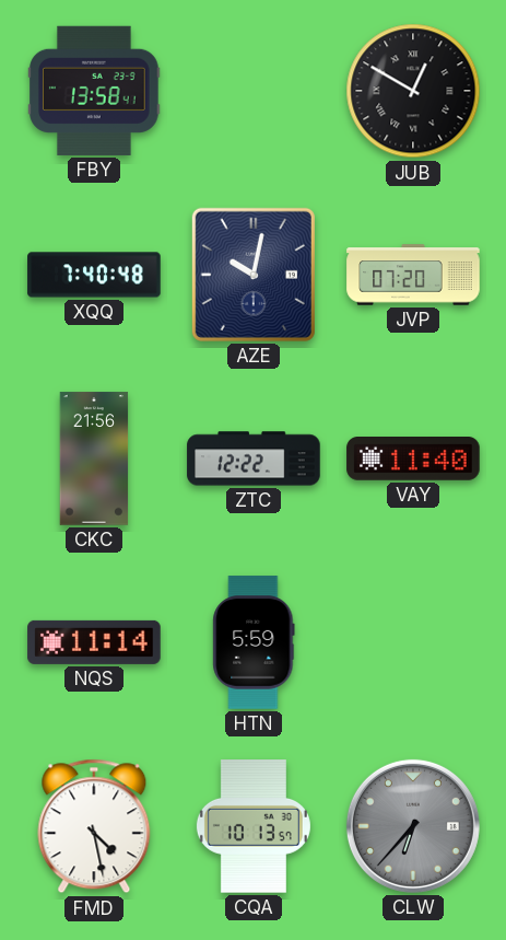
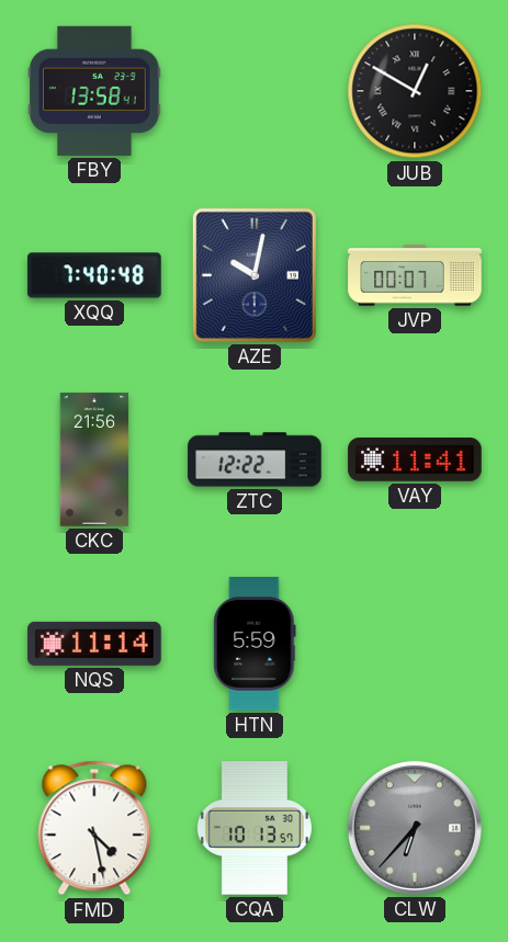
JVP: 07:20 -> 00:07
VAY: 11:40 -> 11:41
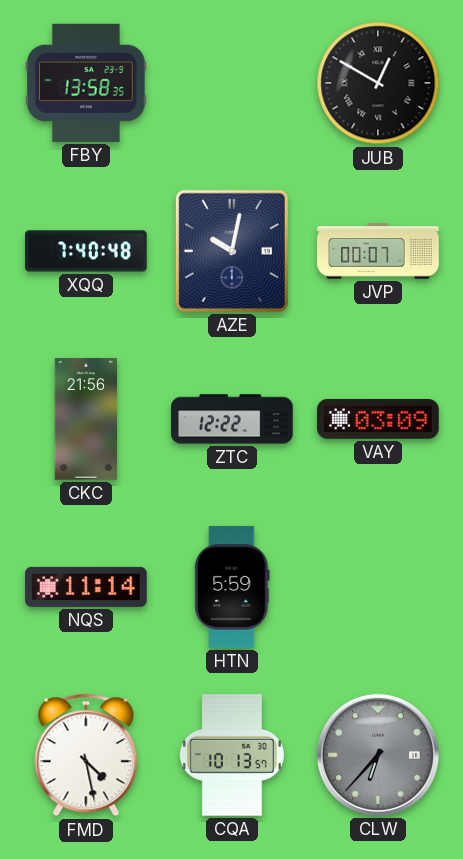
FBY: 13:58:41 -> 13:58:35
VAY: 11:41 -> 03:09
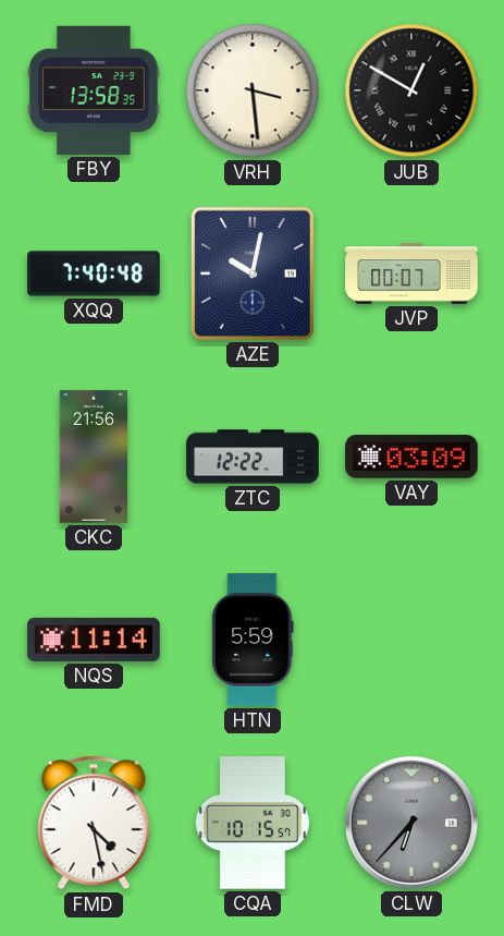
VRH: none -> 3:29
CQA: 10:13 -> 10:15
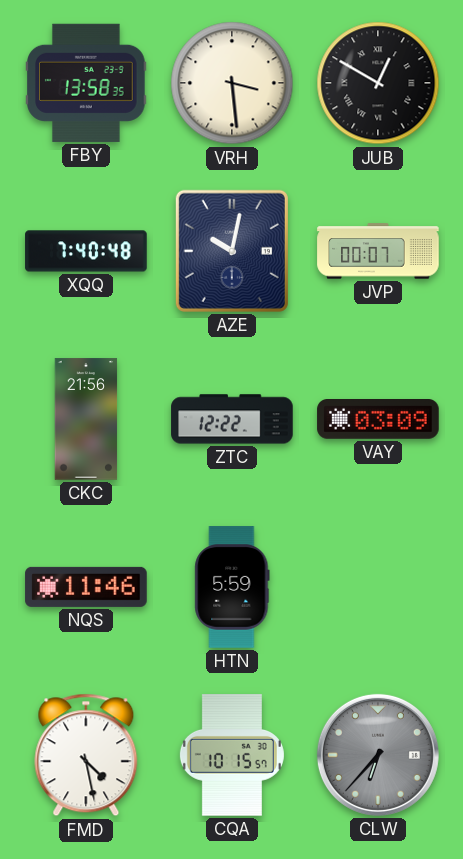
NQS: 11:14 -> 11:46
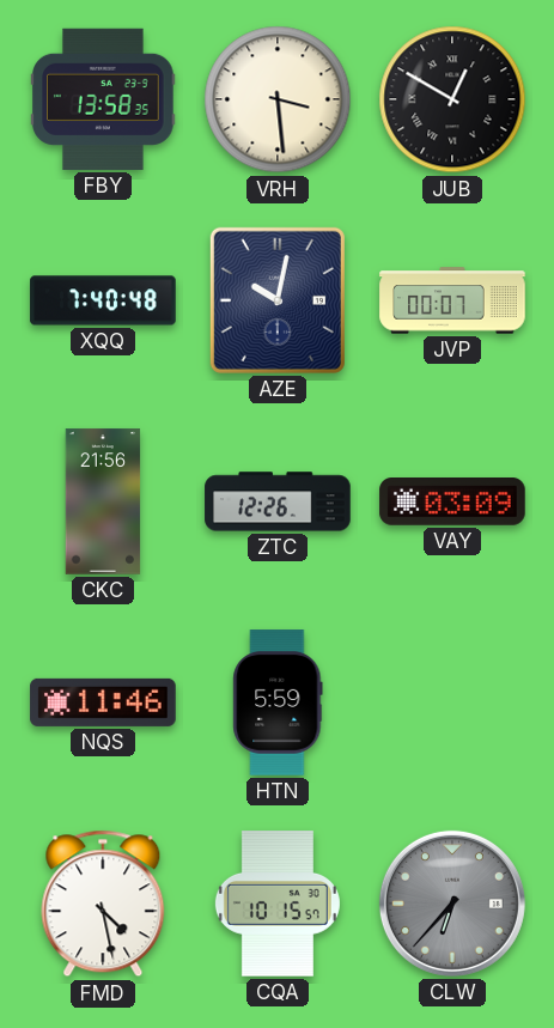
ZTC: 12:22 -> 12:26
